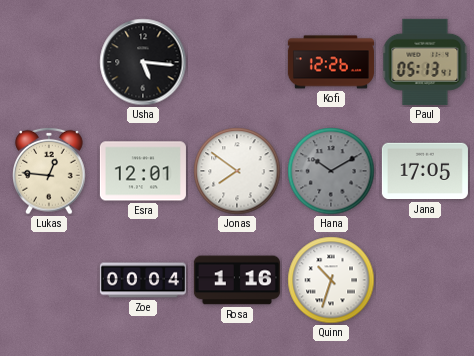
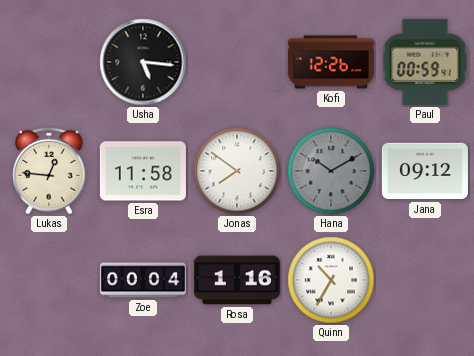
Paul: 05:13 -> 00:59
Esra: 12:01 -> 11:58
Jana: 17:05 -> 09:12
Quinn: 10:33 -> 10:35
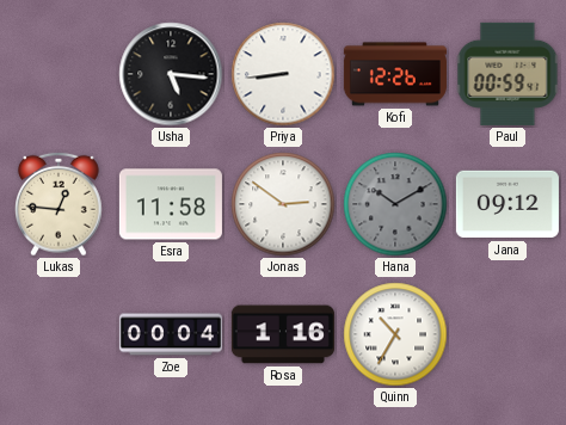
Priya: none -> 8:44
Jonas: 7:51 -> 2:51
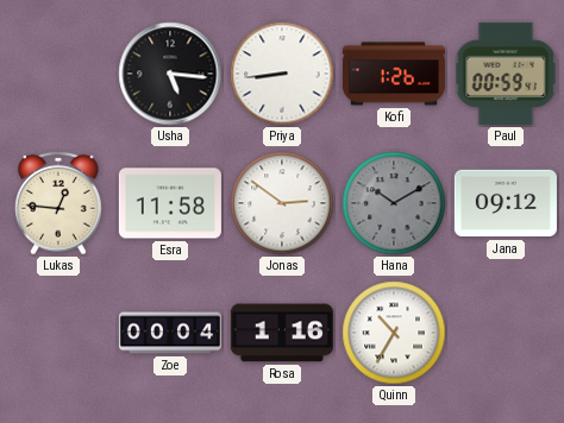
Kofi: 12:26 -> 1:26
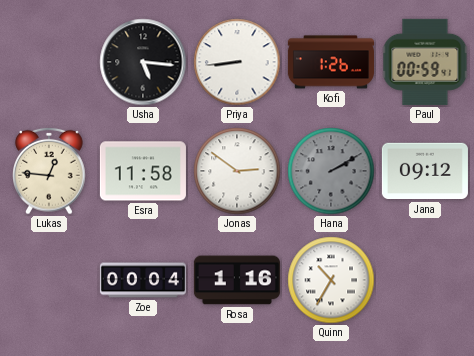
Hana: 10:10 -> 2:10
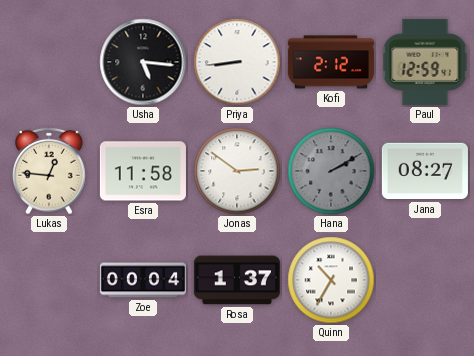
Kofi: 1:26 -> 2:12
Paul: 00:59 -> 12:59
Jana: 09:12 -> 08:27
Rosa: 1:16 -> 1:37
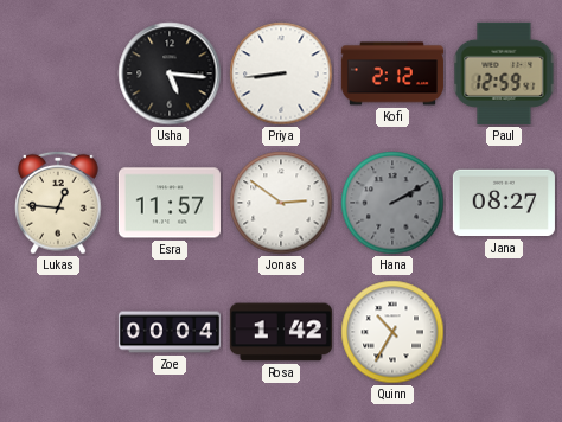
Esra: 11:58 -> 11:57
Rosa: 1:37 -> 1:42
